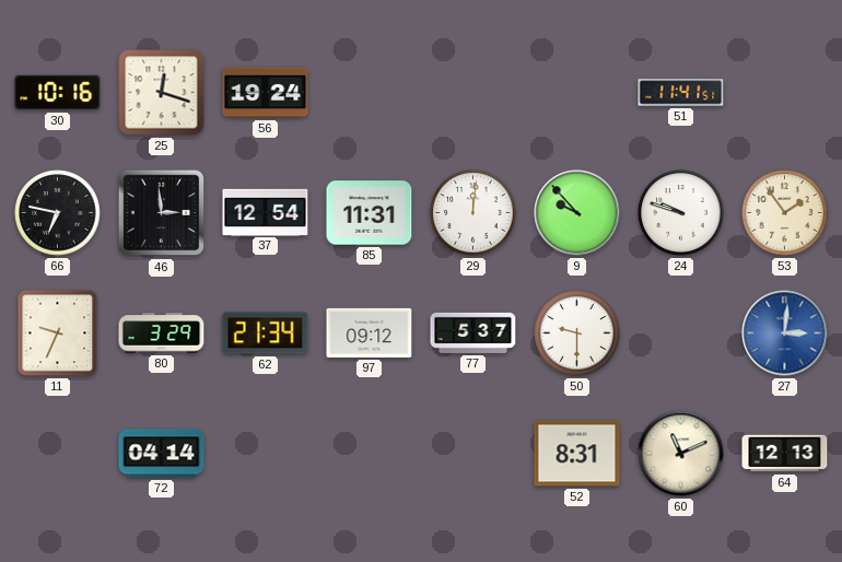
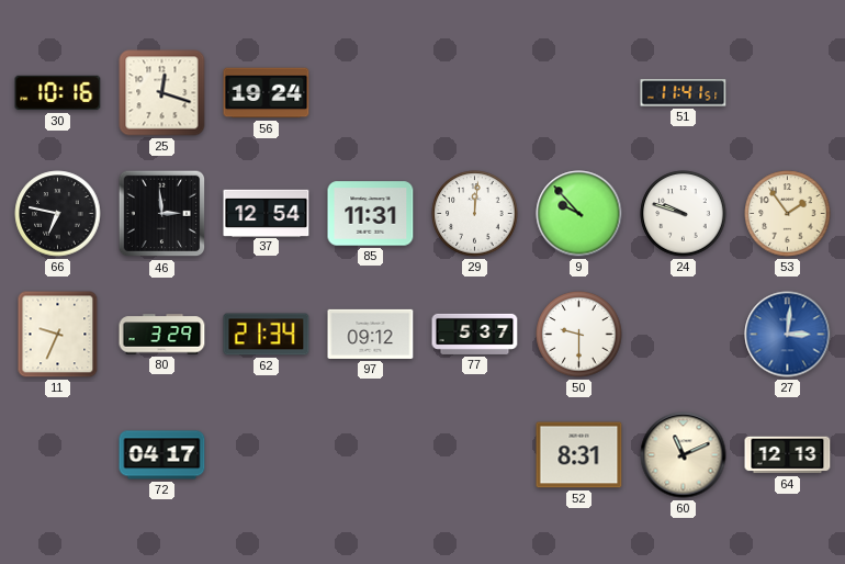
72: 04:14 -> 04:17
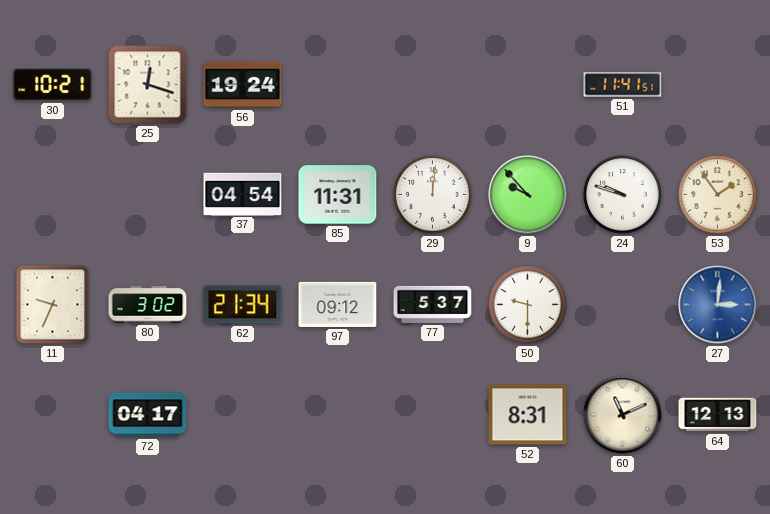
30: 10:16 -> 10:21
66: 6:47 -> none
46: 2:59 -> none
37: 12:54 -> 04:54
80: 3:29 -> 3:02
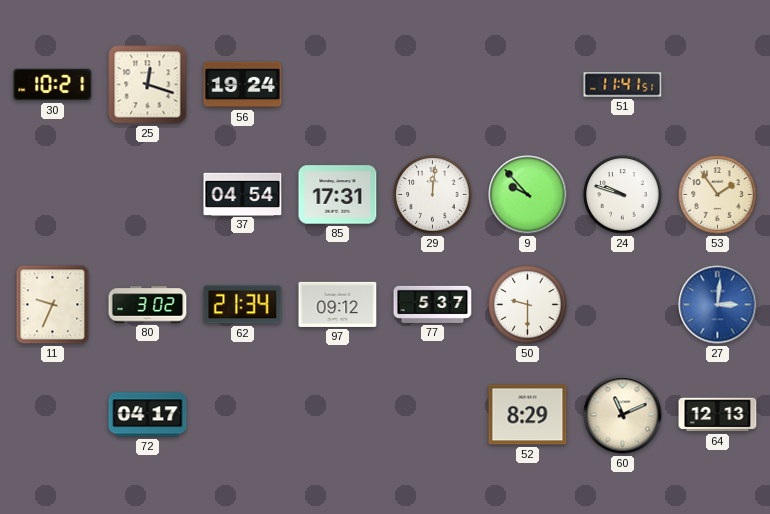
85: 11:31 -> 17:31
52: 8:31 -> 8:29
